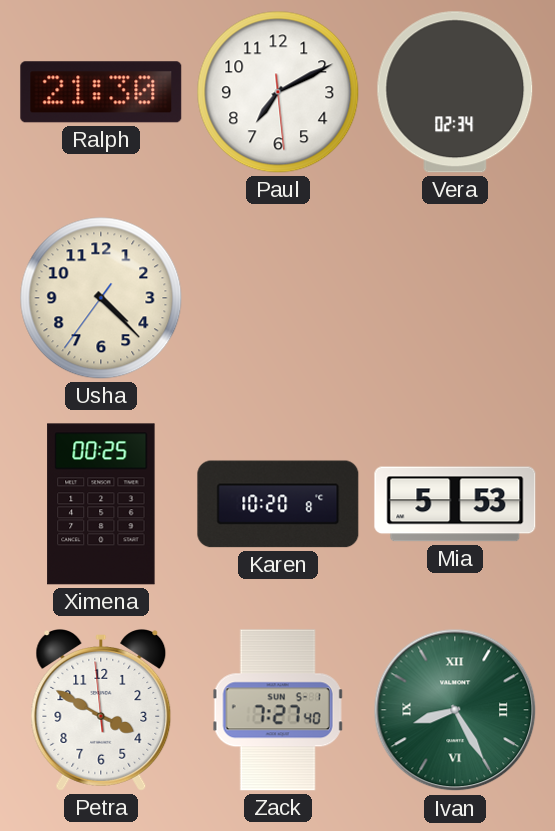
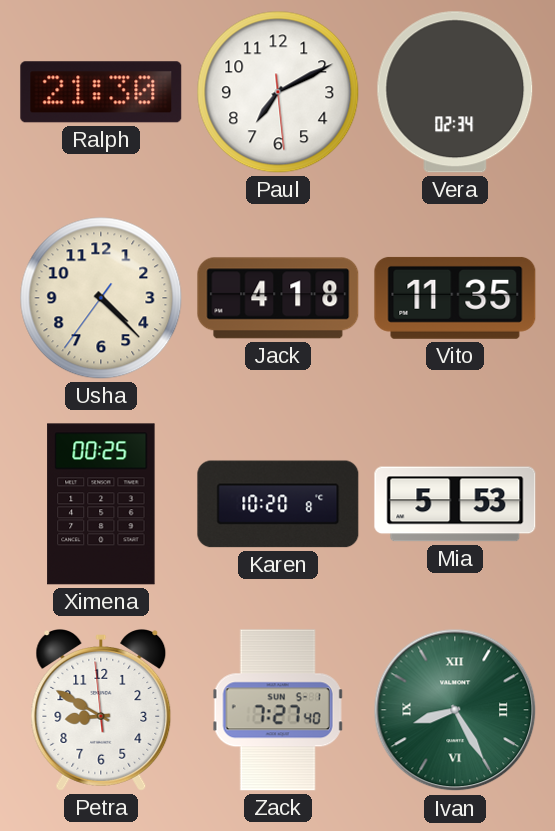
Jack: none -> 4:18
Vito: none -> 11:35
Petra: 3:49 -> 8:49
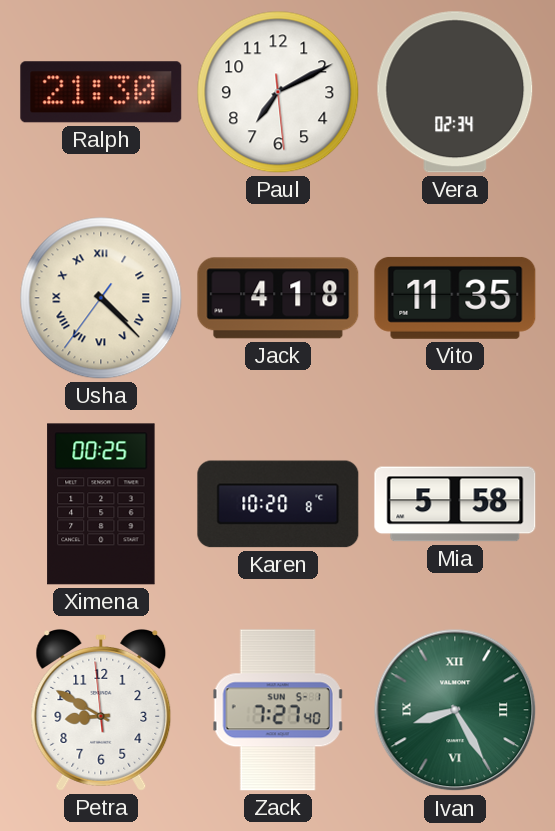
Usha numerals: Arabic -> Roman
Mia: 5:53 -> 5:58
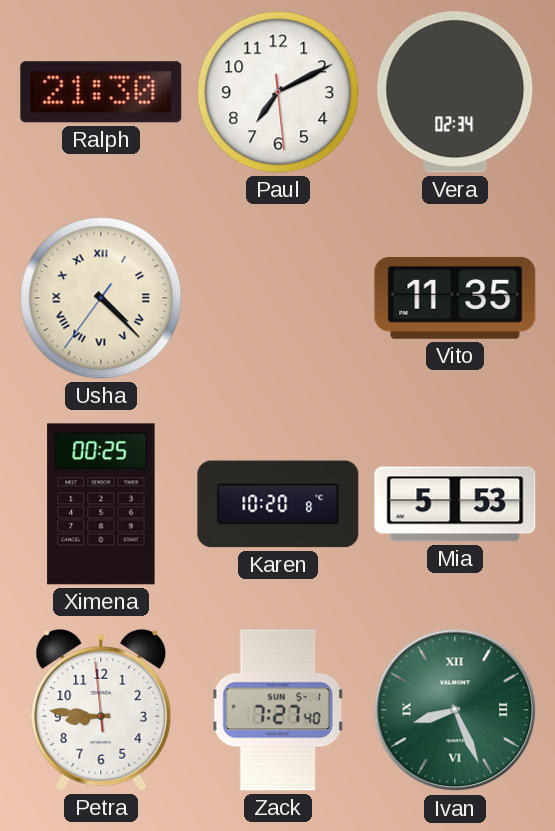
Jack: 4:18 -> none
Mia: 5:58 -> 5:53
Petra: 8:49 -> 8:45
Ivan: 8:25 -> 8:26
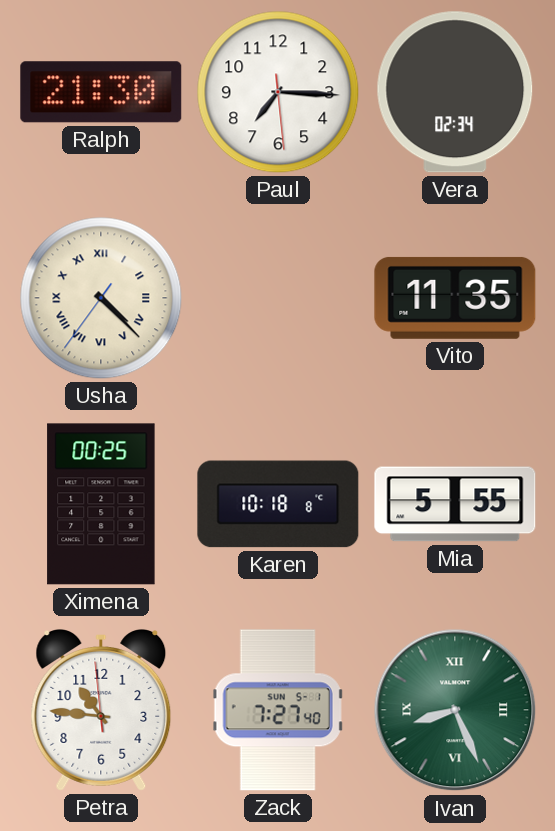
Paul: 7:10 -> 7:15
Karen: 10:20 -> 10:18
Mia: 5:53 -> 5:55
Petra: 8:45 -> 10:45
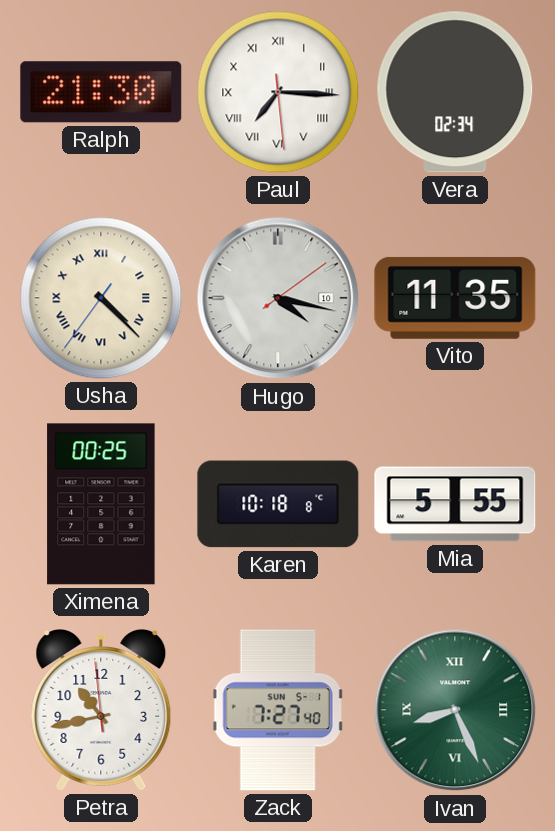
Paul numerals: Arabic -> Roman
Hugo: none -> 4:17
Petra: 10:45 -> 10:42
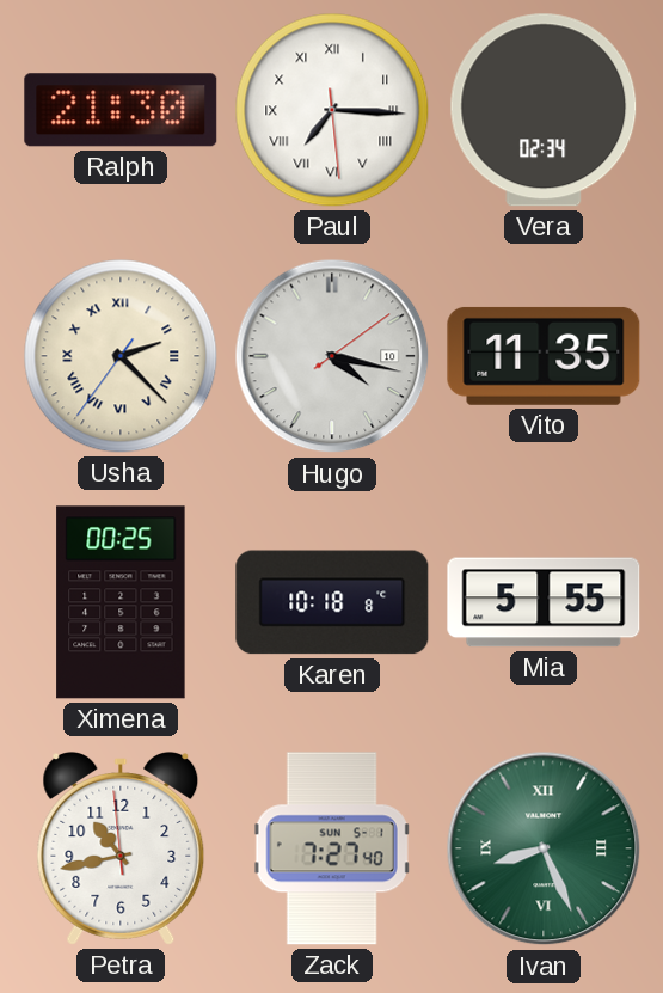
Usha: 4:22 -> 2:22
